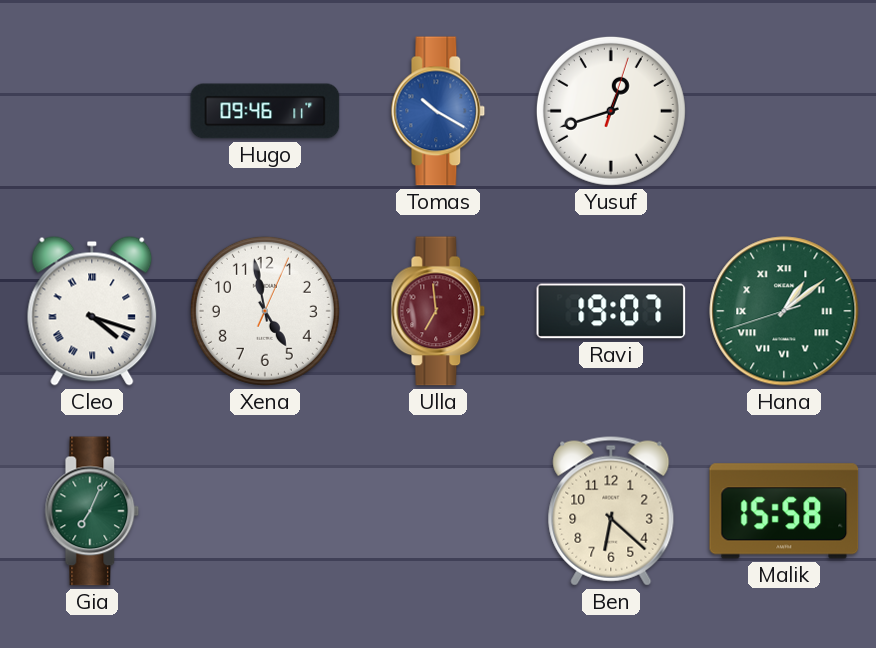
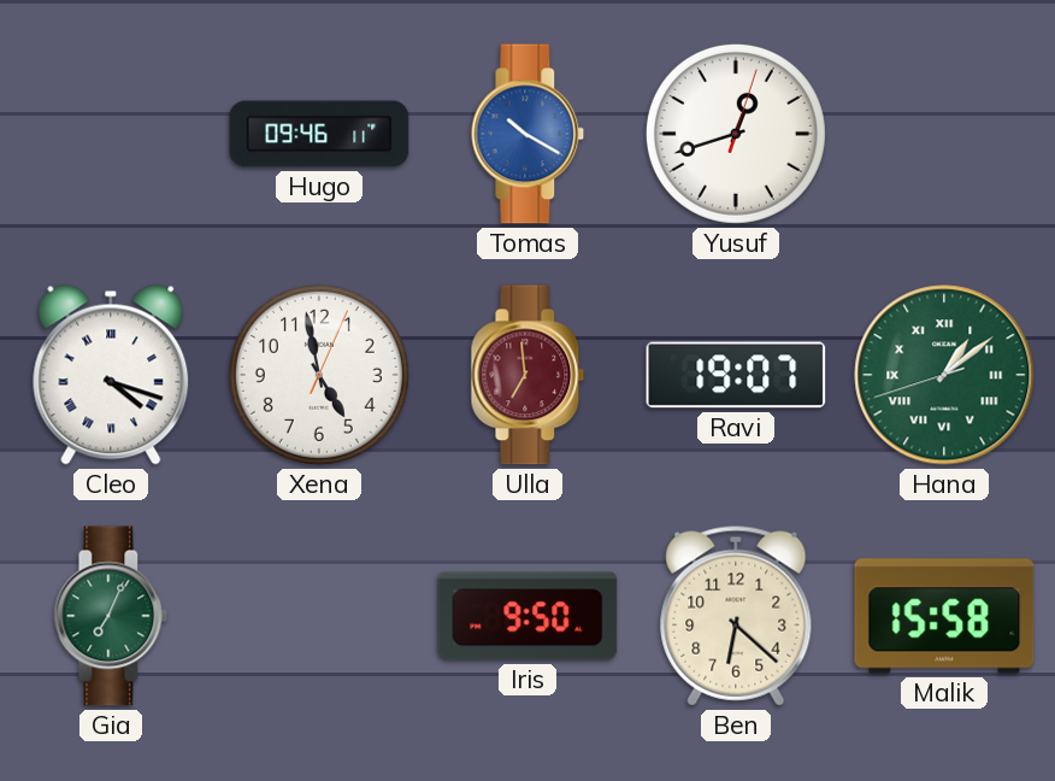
Iris: none -> 9:50
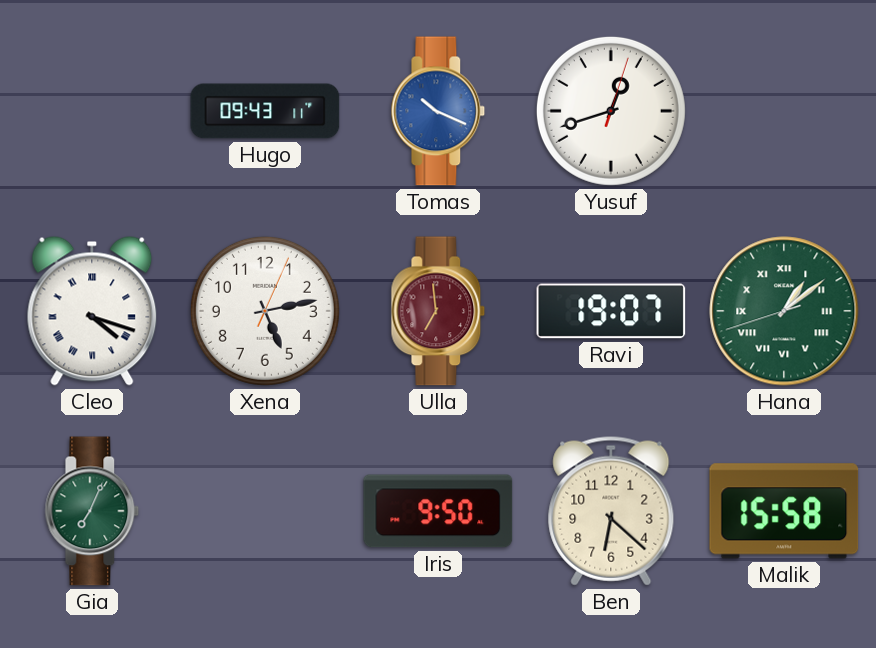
Hugo: 09:46 -> 09:43
Tomas: 10:20 -> 10:19
Xena: 4:58 -> 5:13
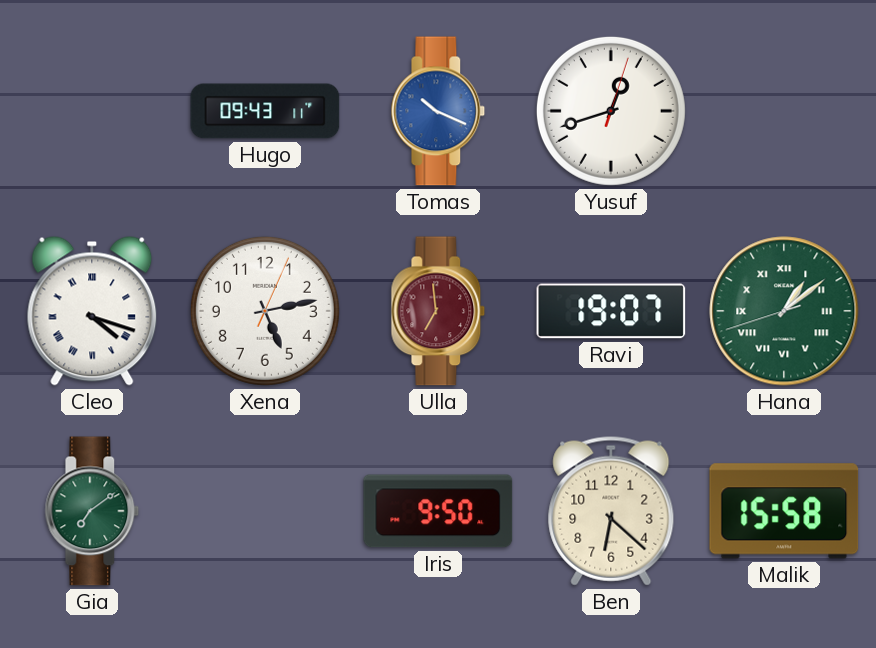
Gia: 7:04 -> 7:09
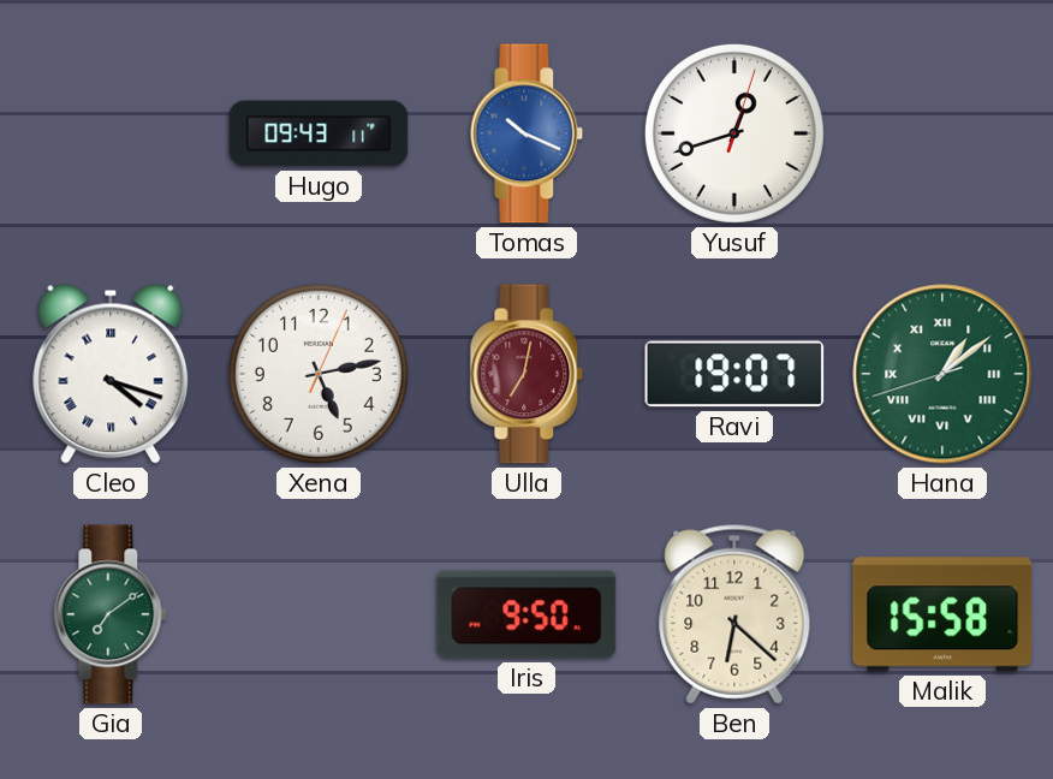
Ulla: 6:59 -> 7:02
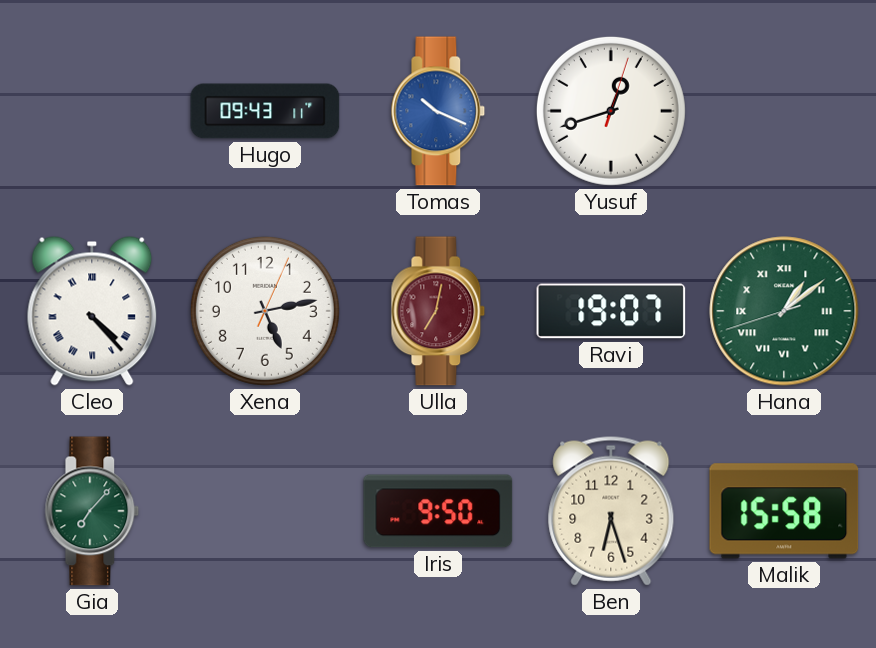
Cleo: 4:18 -> 4:23
Gia: 7:09 -> 7:07
Ben: 6:22 -> 6:27
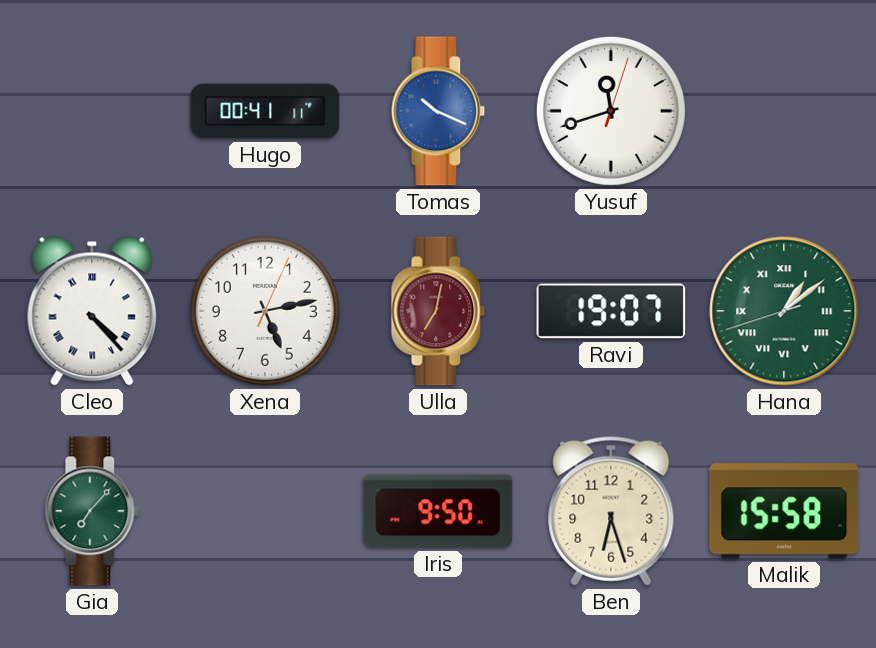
Hugo: 09:43 -> 00:41
Yusuf: 12:42 -> 11:42
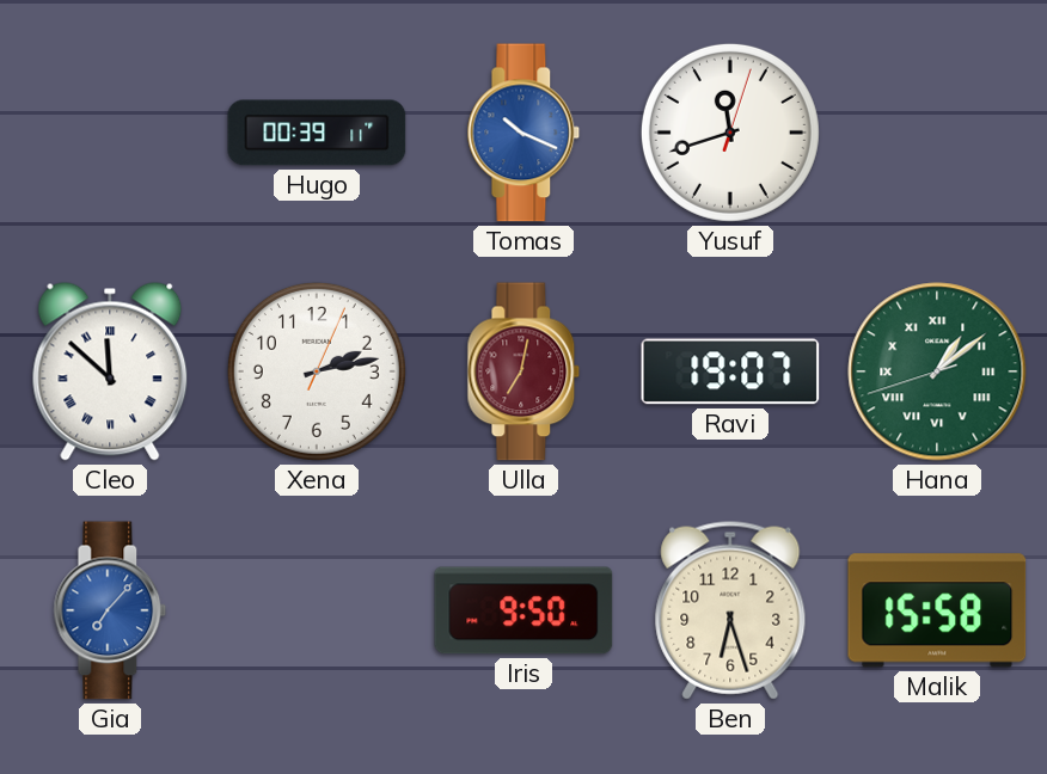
Hugo: 00:41 -> 00:39
Cleo: 4:23 -> 11:52
Xena: 5:13 -> 2:13
Gia dial: green -> blue
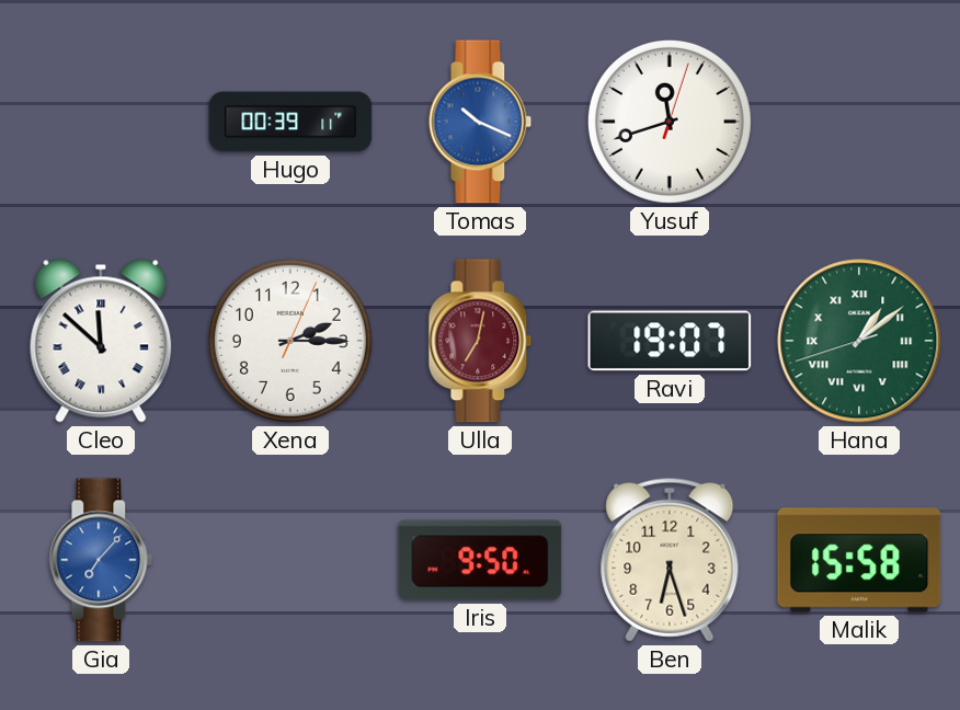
Xena: 2:13 -> 2:15
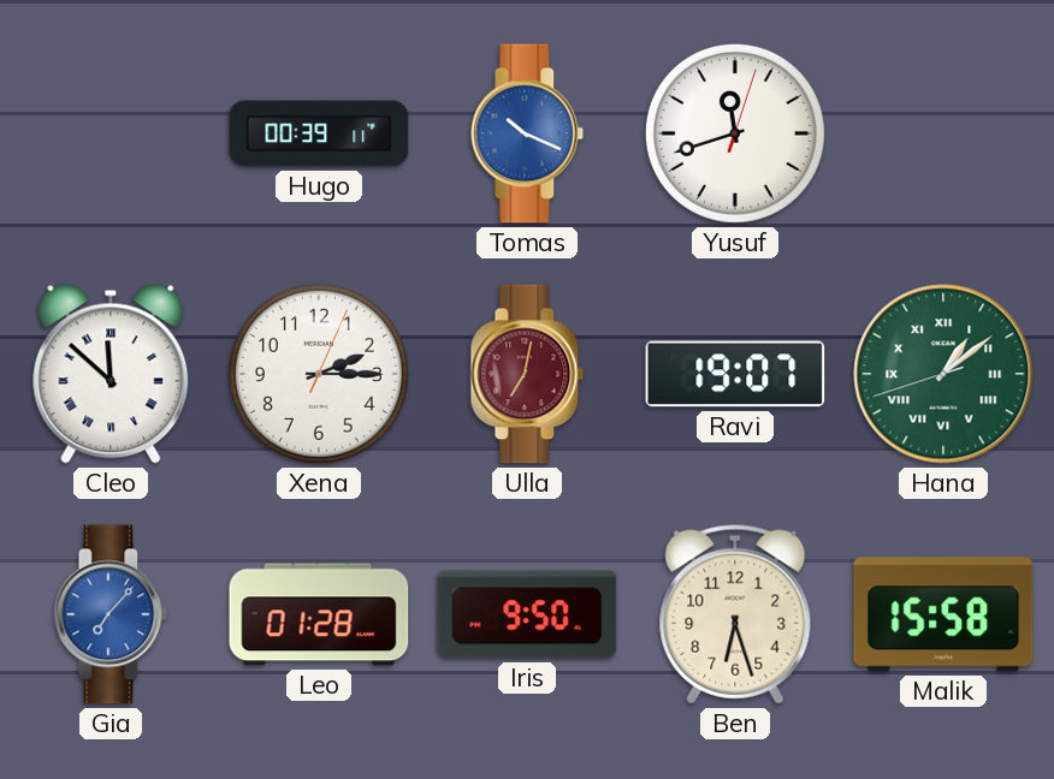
Leo: none -> 01:28
